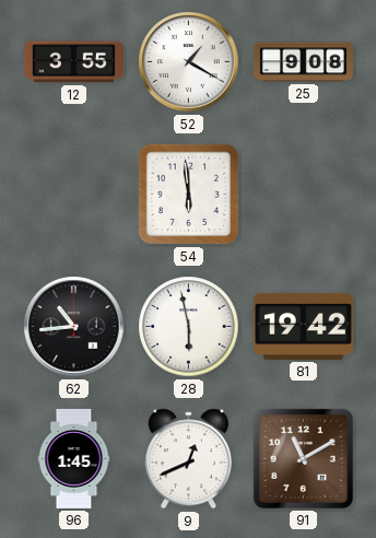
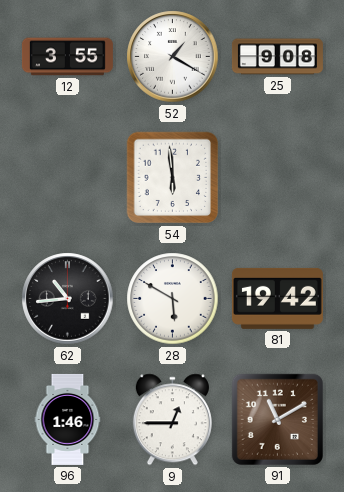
28: 5:58 -> 5:50
96: 1:45 -> 1:46
9: 12:41 -> 12:45
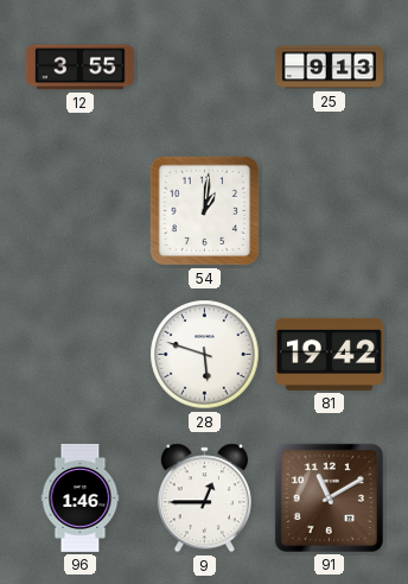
52: 1:20 -> none
25: 9:08 -> 9:13
54: 5:59 -> 1:01
62: 10:44 -> none
28: 5:50 -> 5:48
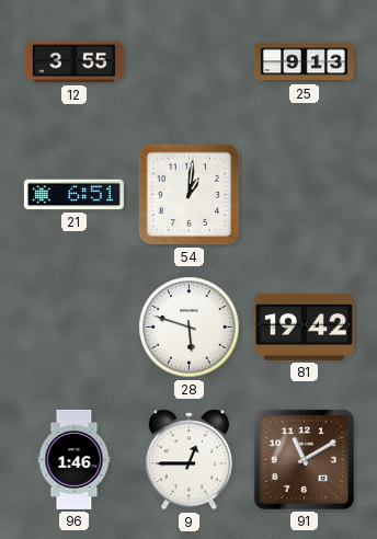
21: none -> 6:51
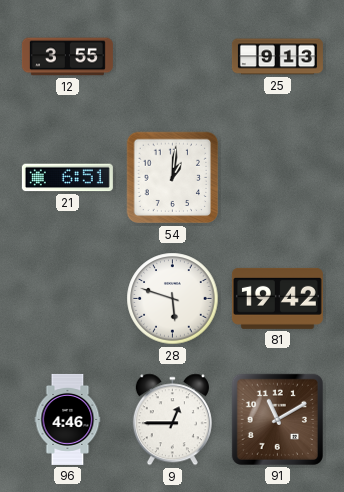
96: 1:46 -> 4:46
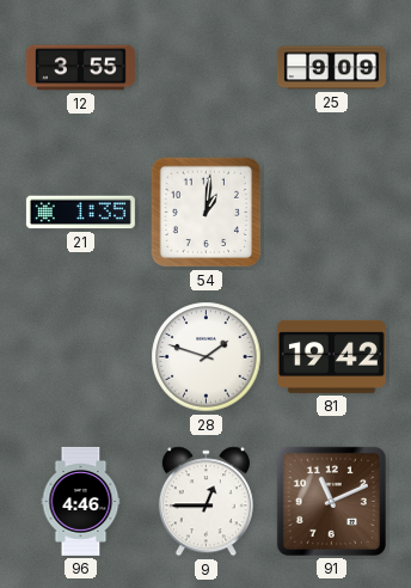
25: 9:13 -> 9:09
21: 6:51 -> 1:35
28: 5:48 -> 1:48
91: 11:10 -> 11:11
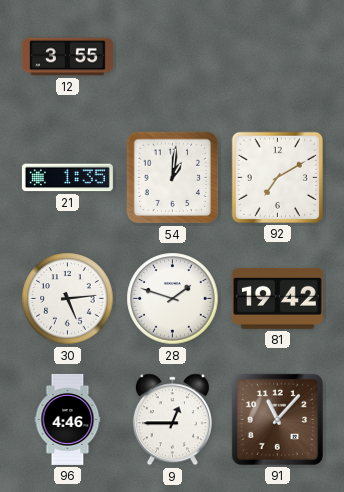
25: 9:09 -> none
92: none -> 7:10
30: none -> 5:14
91: 11:11 -> 11:07
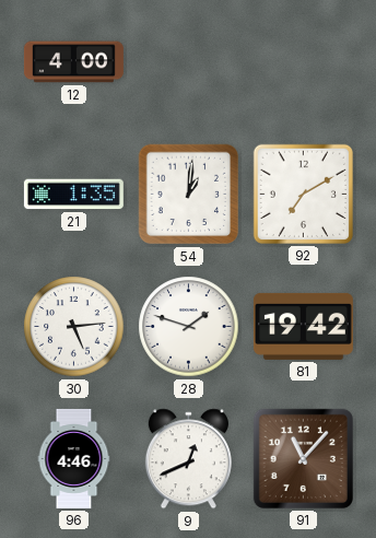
12: 3:55 -> 4:00
9: 12:45 -> 12:41
